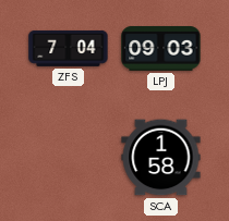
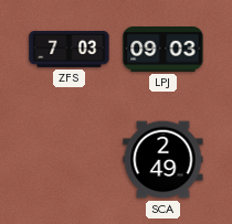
ZFS: 7:04 -> 7:03
SCA: 1:58 -> 2:49
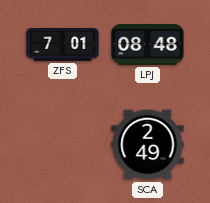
ZFS: 7:03 -> 7:01
LPJ: 09:03 -> 08:48
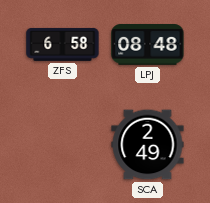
ZFS: 7:01 -> 6:58
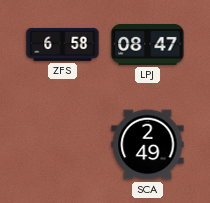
LPJ: 08:48 -> 08:47
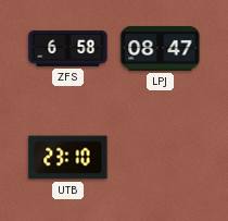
UTB: none -> 23:10
SCA: 2:49 -> none
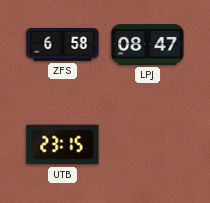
UTB: 23:10 -> 23:15
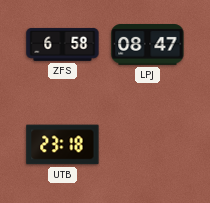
UTB: 23:15 -> 23:18
